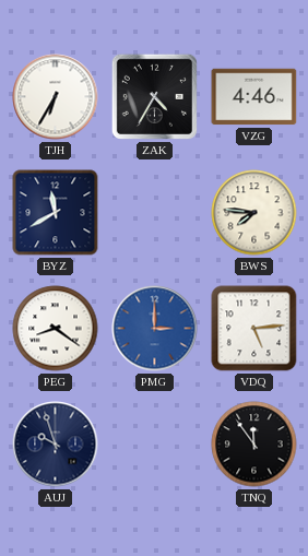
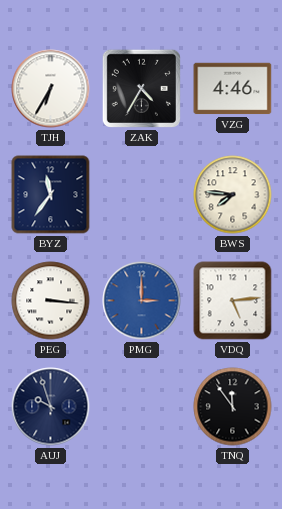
BYZ: 11:40 -> 11:36
PEG: 8:21 -> 3:16
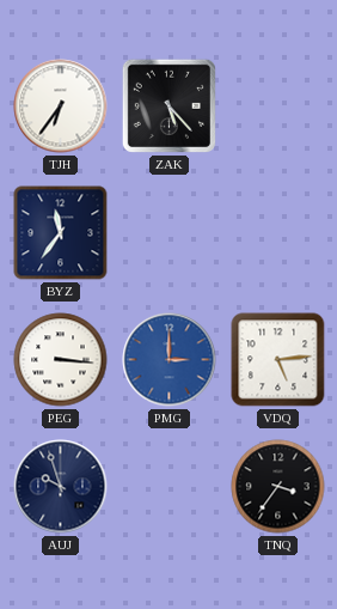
TJH: 6:35 -> 6:36
ZAK: 4:35 -> 5:23
VZG: 4:46 -> none
BWS: 7:46 -> none
TNQ: 11:54 -> 3:36
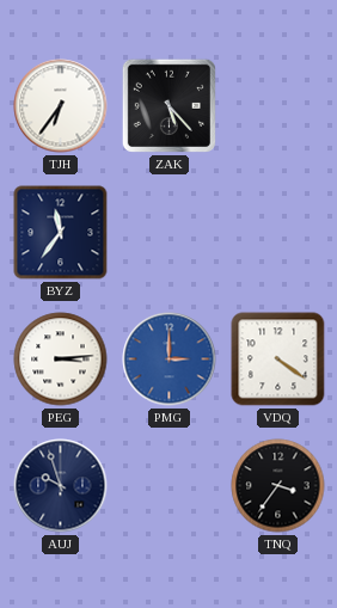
PEG: 3:16 -> 3:14
VDQ: 5:14 -> 4:21
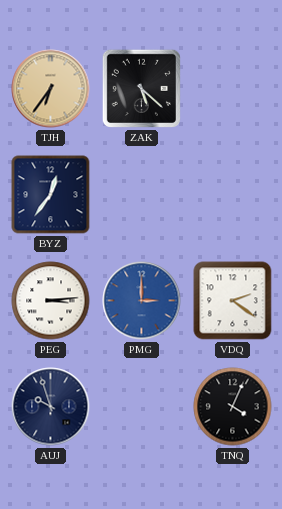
TJH dial: white -> champagne
ZAK: 5:23 -> 5:22
BYZ: 11:36 -> 12:36
VDQ: 4:21 -> 2:21
TNQ: 3:36 -> 4:04
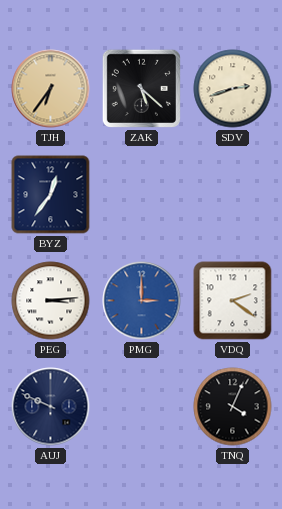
SDV: none -> 2:42
AUJ: 9:57 -> 9:49
